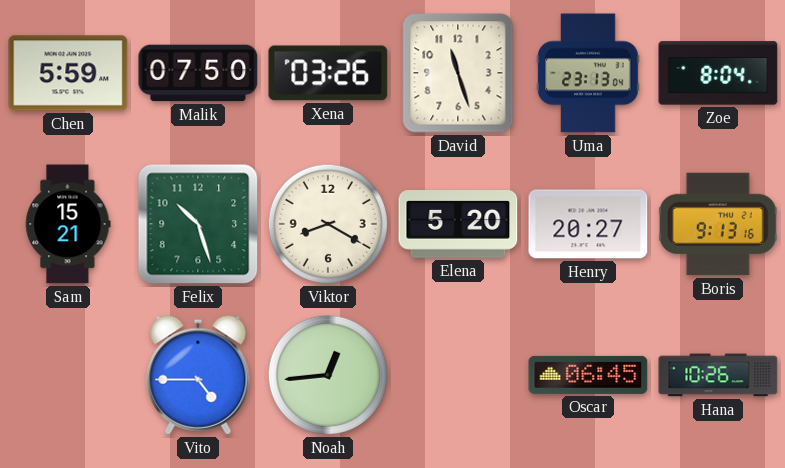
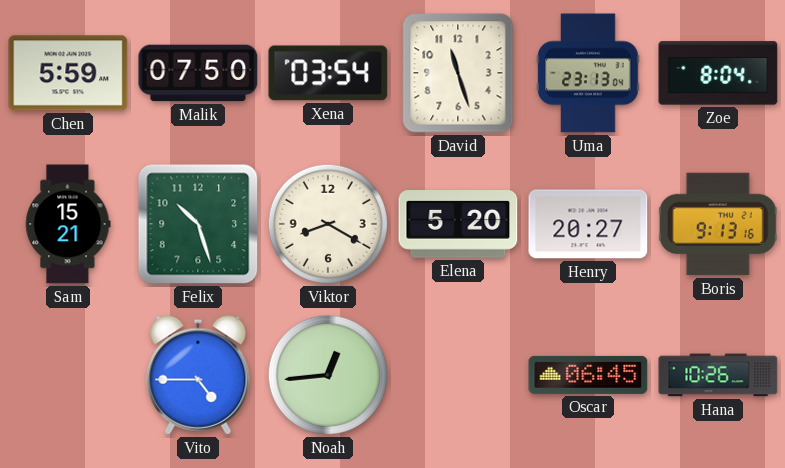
Xena: 03:26 -> 03:54
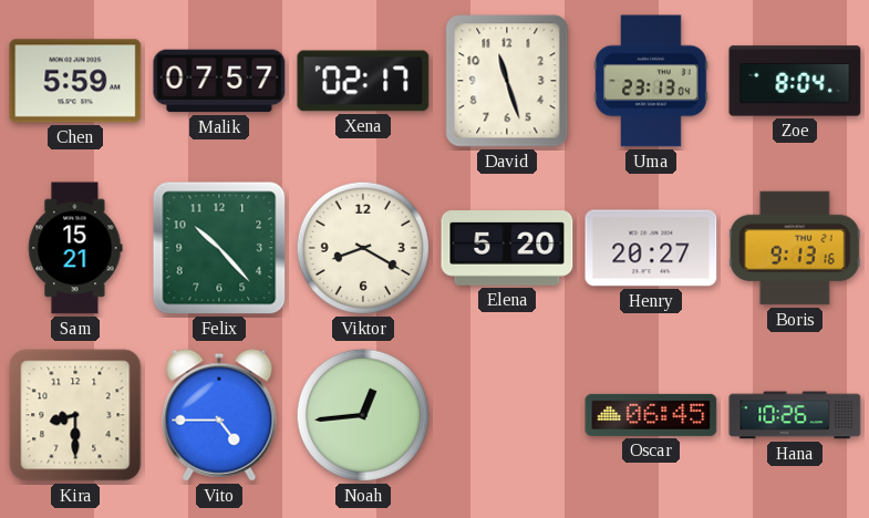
Malik: 07:50 -> 07:57
Xena: 03:54 -> 02:17
Felix: 10:27 -> 10:23
Kira: none -> 8:30
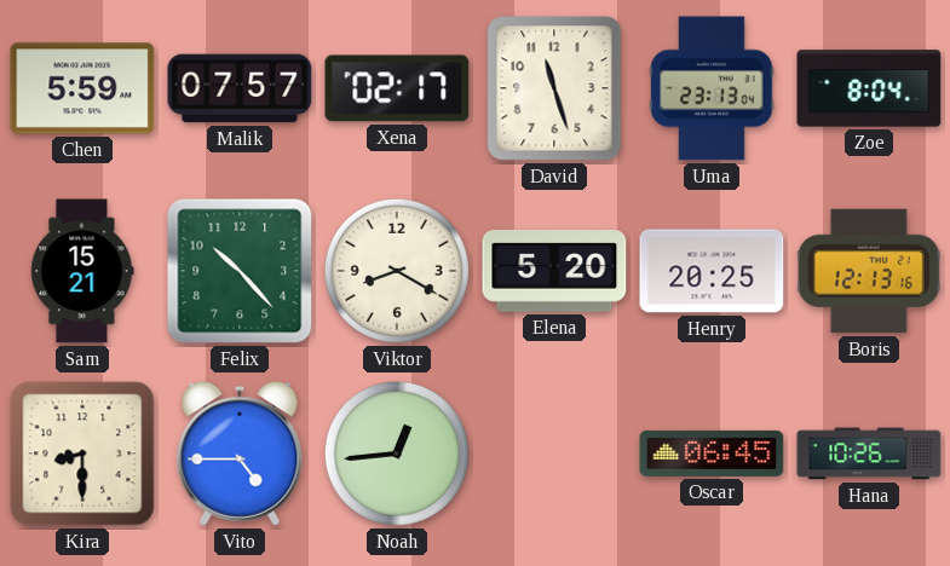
Henry: 20:27 -> 20:25
Boris: 9:13 -> 12:13
